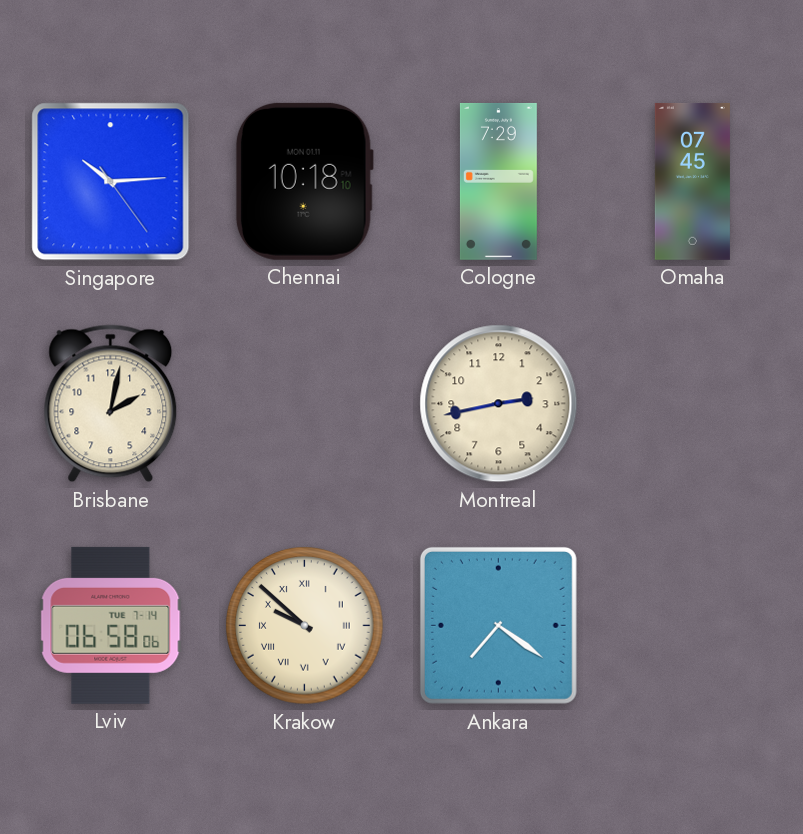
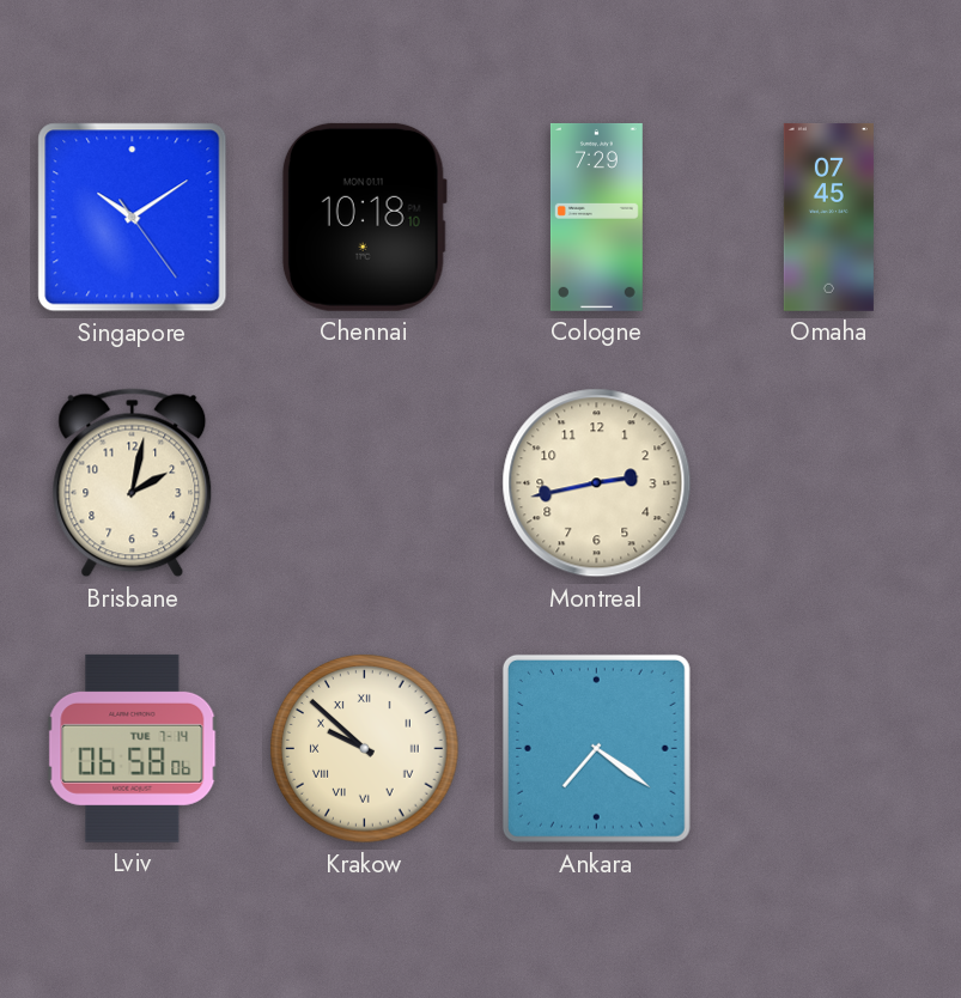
Singapore: 10:14 -> 10:09
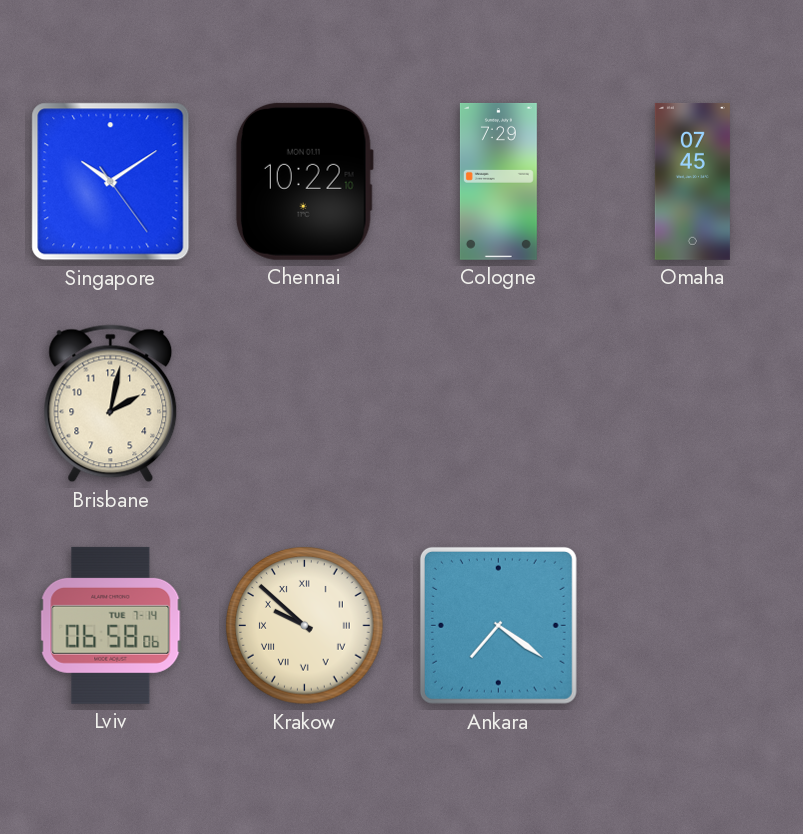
Chennai: 10:18 -> 10:22
Montreal: 2:43 -> none
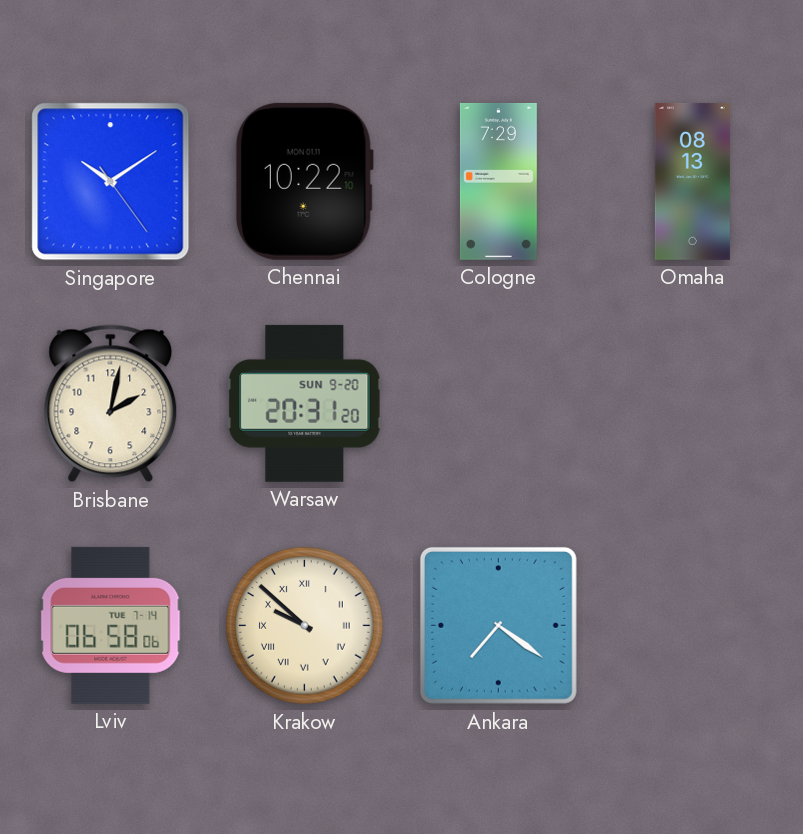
Omaha: 07:45 -> 08:13
Warsaw: none -> 20:31
